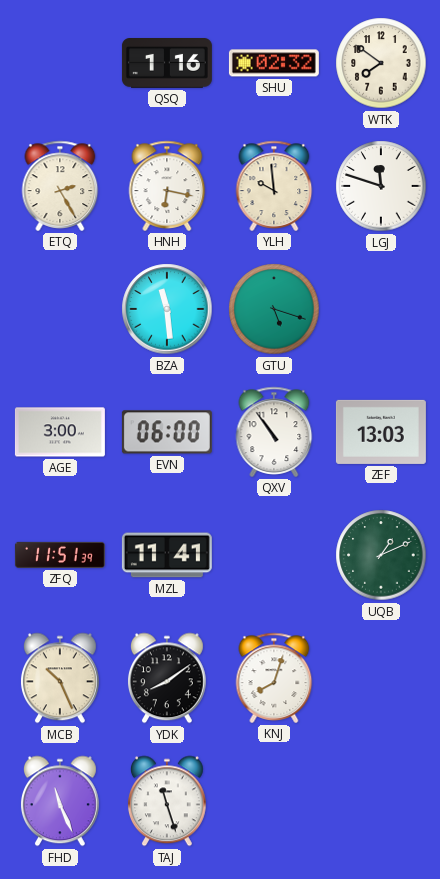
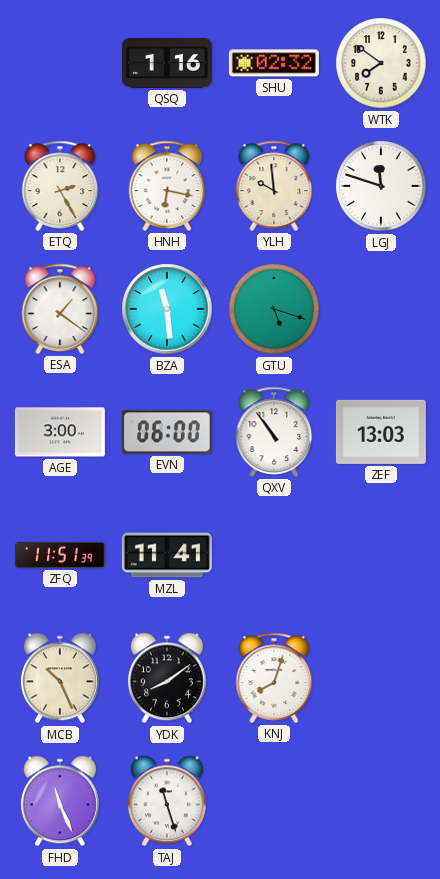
ESA: none -> 1:21
UQB: 1:11 -> none
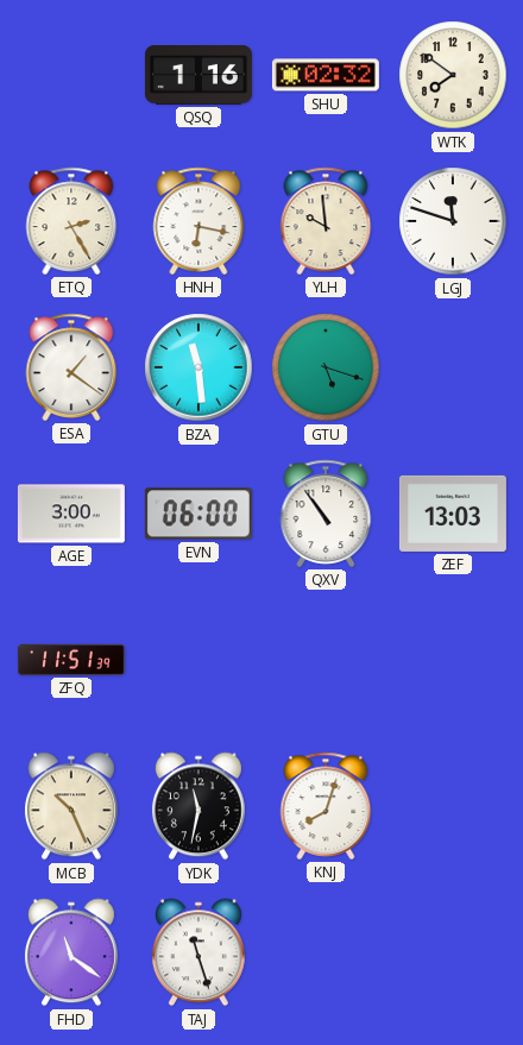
MZL: 11:41 -> none
YDK: 8:09 -> 11:32
FHD: 11:26 -> 11:21
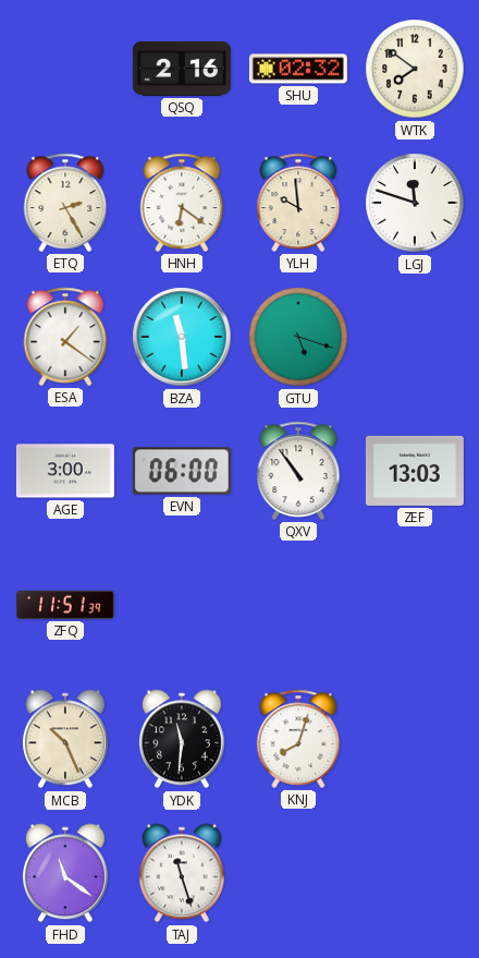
QSQ: 1:16 -> 2:16
HNH: 6:17 -> 6:21
YDK: 11:32 -> 11:31
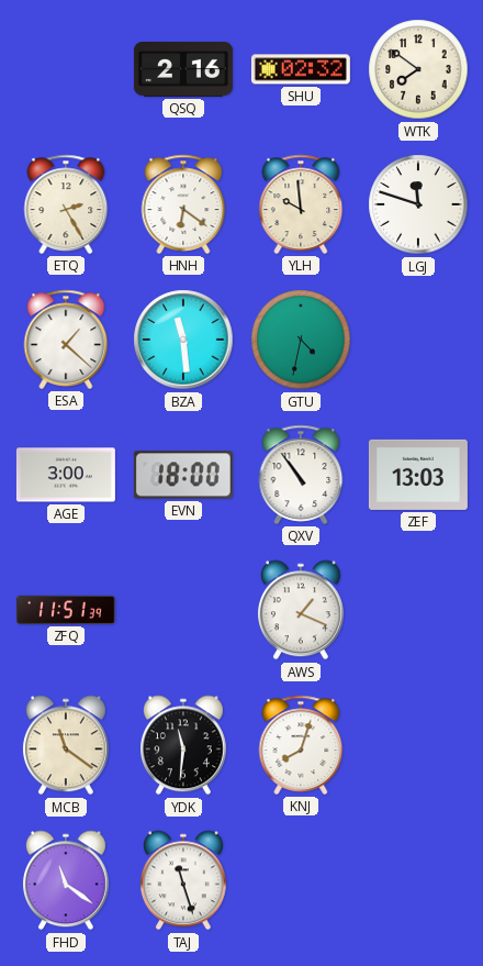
ESA: 1:21 -> 1:22
GTU: 5:18 -> 4:32
EVN: 06:00 -> 18:00
AWS: none -> 1:19
MCB: 10:26 -> 11:21
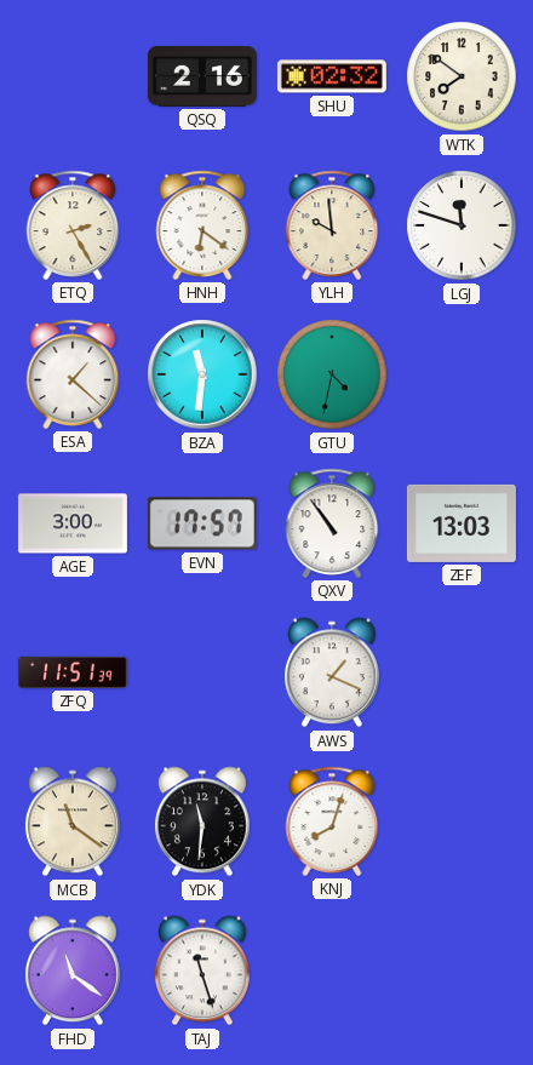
BZA: 11:29 -> 11:31
EVN: 18:00 -> 17:57
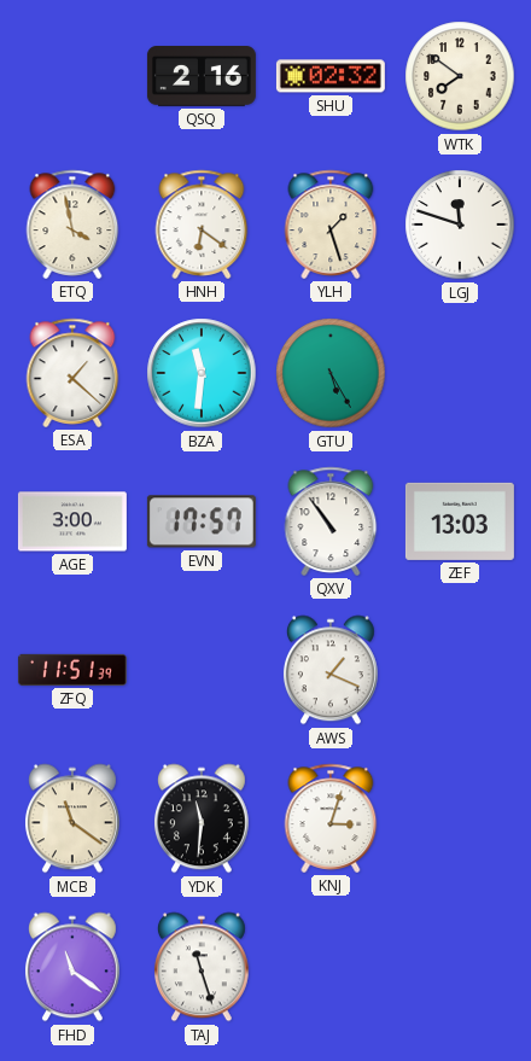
ETQ: 2:25 -> 3:58
YLH: 9:59 -> 1:27
GTU: 4:32 -> 5:25
KNJ: 8:03 -> 3:03
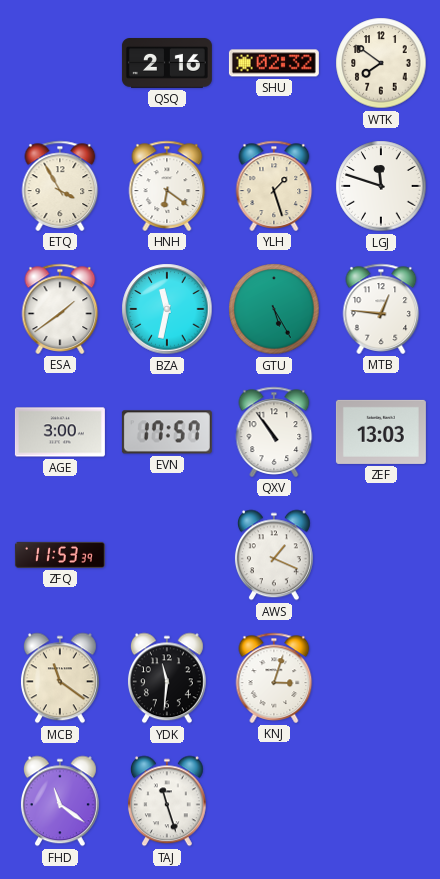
ETQ: 3:58 -> 3:55
ESA: 1:22 -> 1:39
BZA: 11:31 -> 11:32
MTB: none -> 12:46
ZFQ: 11:51 -> 11:53
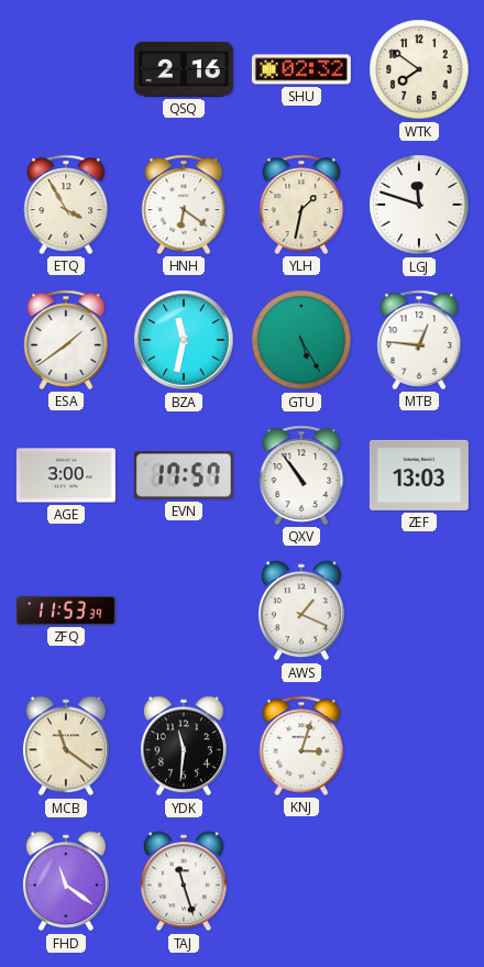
YLH: 1:27 -> 1:32
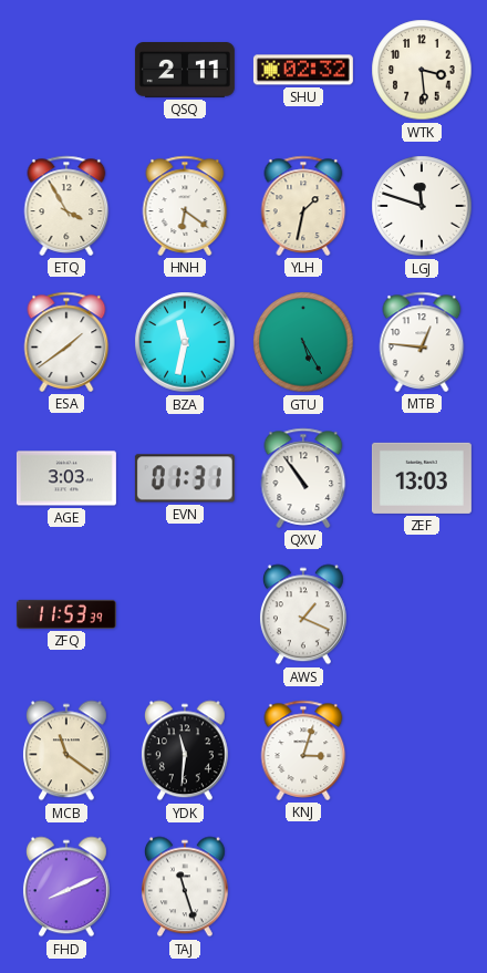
QSQ: 2:16 -> 2:11
WTK: 7:51 -> 3:29
AGE: 3:00 -> 3:03
EVN: 17:57 -> 01:31
FHD: 11:21 -> 8:11
